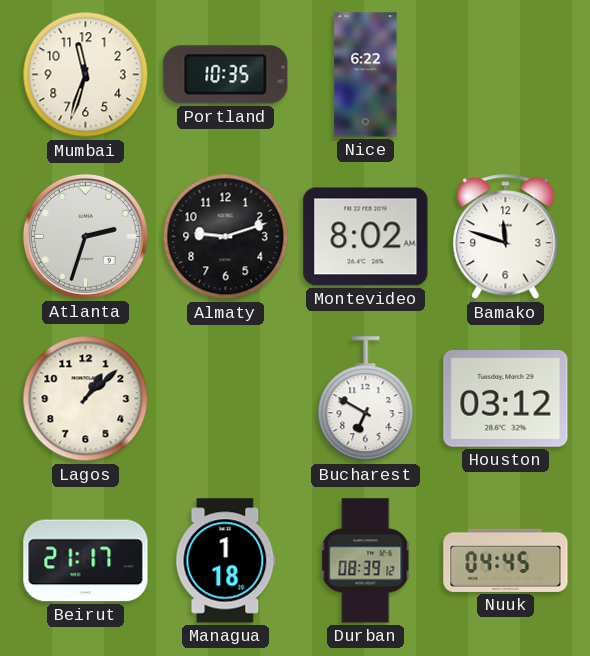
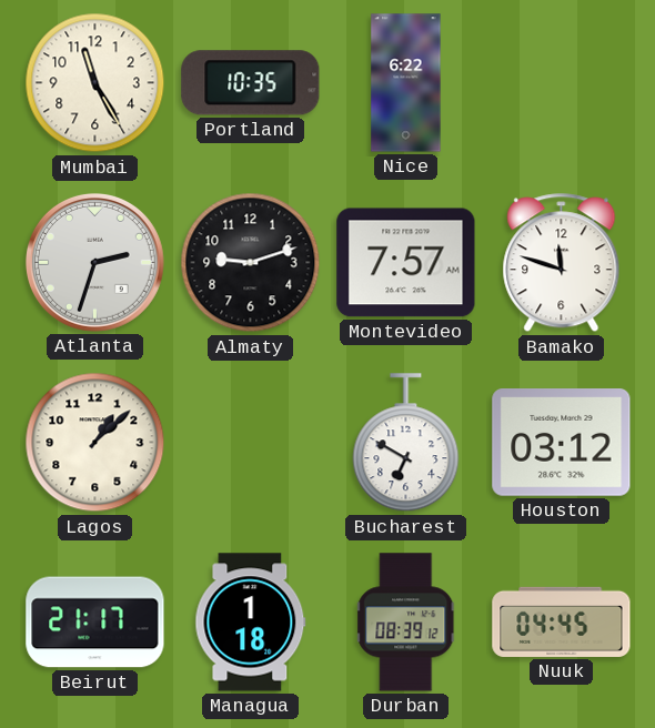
Mumbai: 11:33 -> 11:25
Montevideo: 8:02 -> 7:57
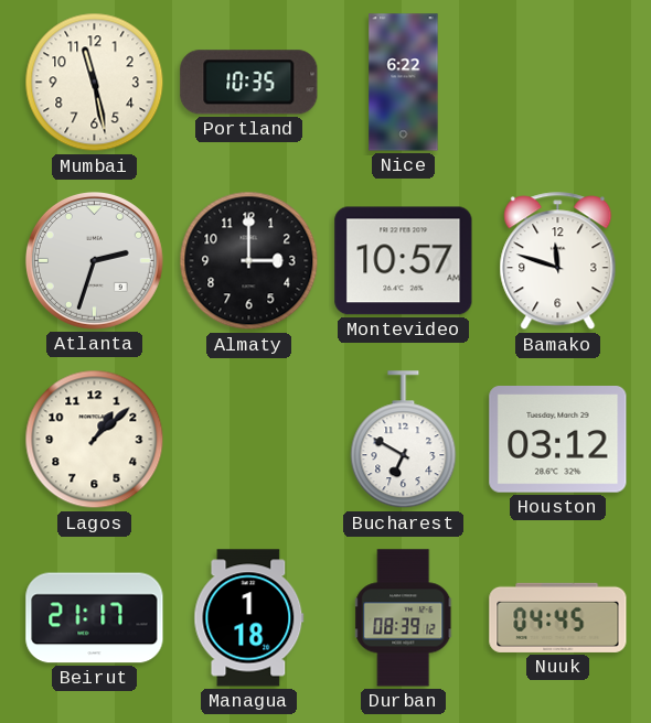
Mumbai: 11:25 -> 11:28
Almaty: 9:12 -> 3:00
Montevideo: 7:57 -> 10:57
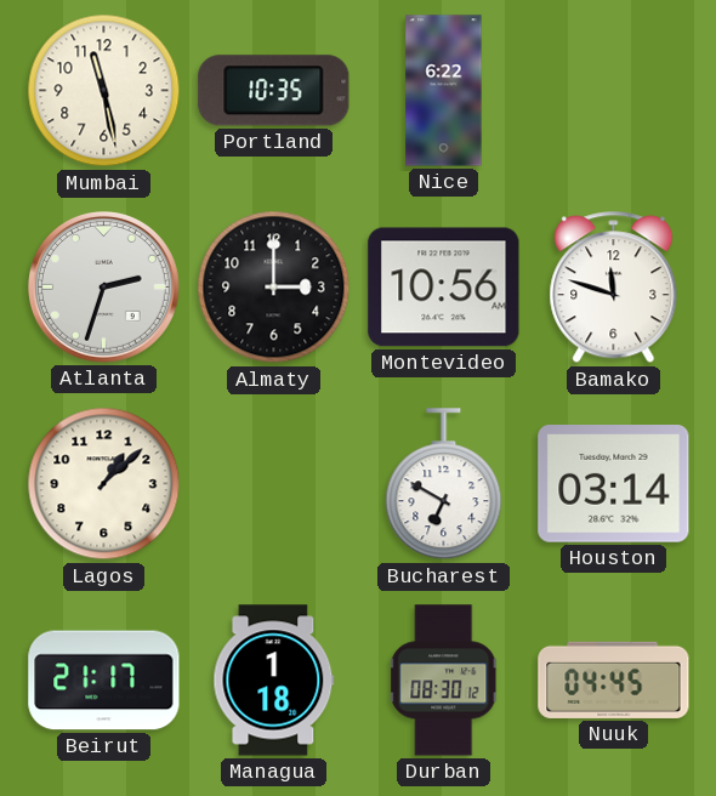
Montevideo: 10:57 -> 10:56
Houston: 03:12 -> 03:14
Durban: 08:39 -> 08:30
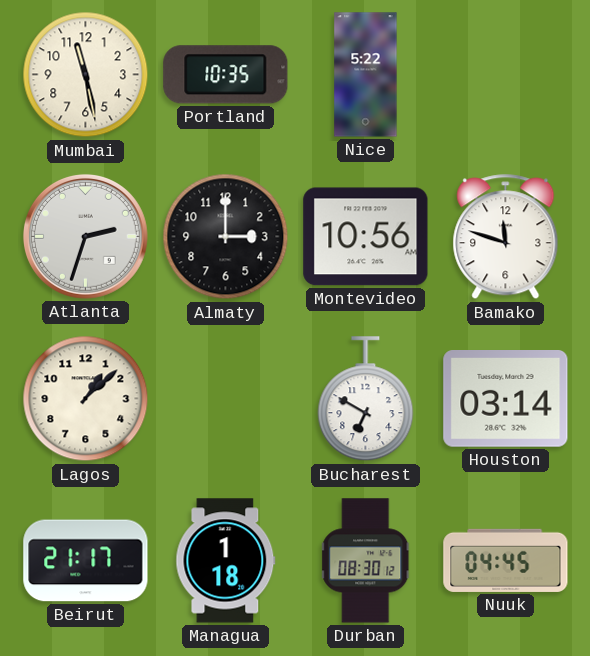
Nice: 6:22 -> 5:22
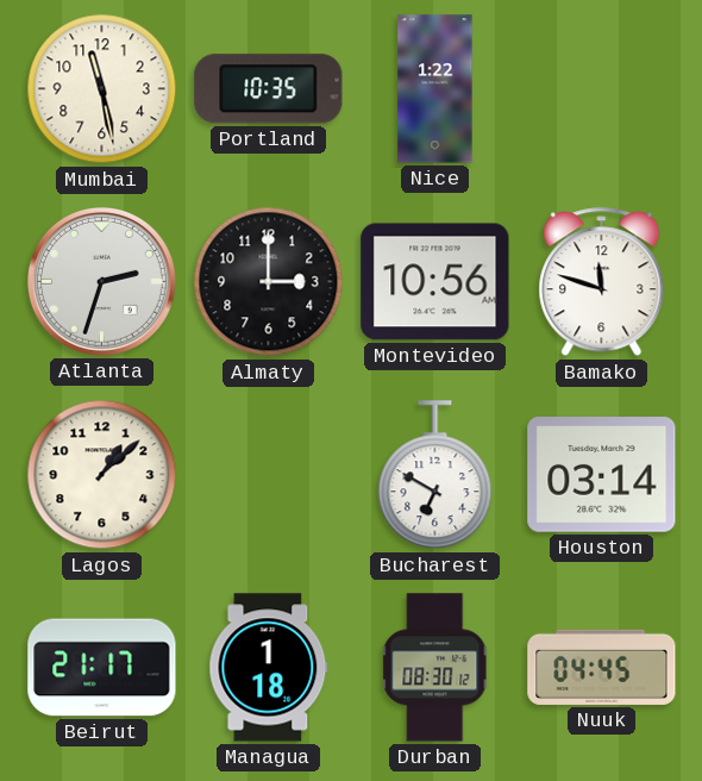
Nice: 5:22 -> 1:22
